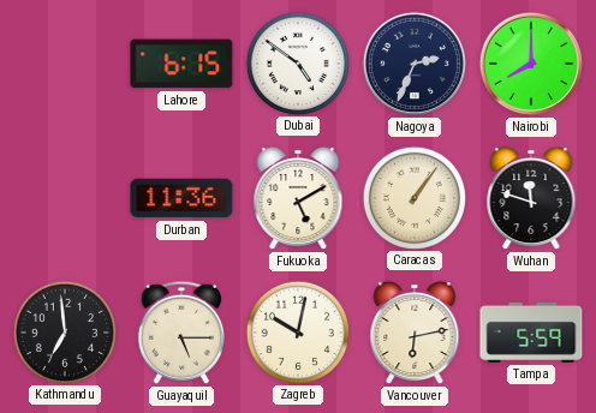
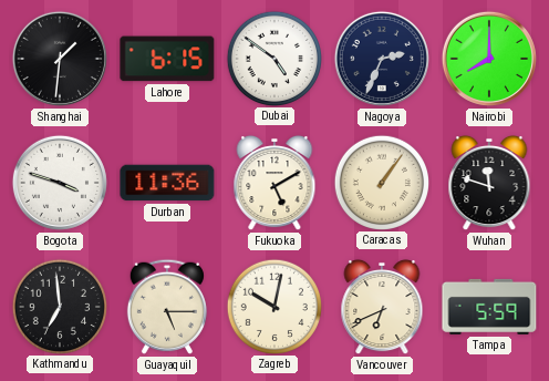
Shanghai: none -> 1:31
Bogota: none -> 3:48
Vancouver: 6:13 -> 6:41
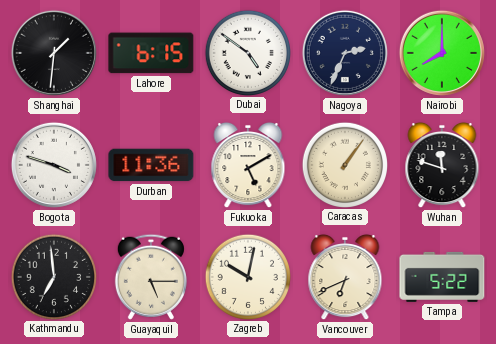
Tampa: 5:59 -> 5:22
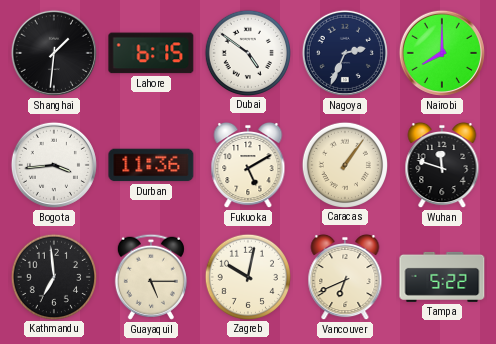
Bogota: 3:48 -> 3:44
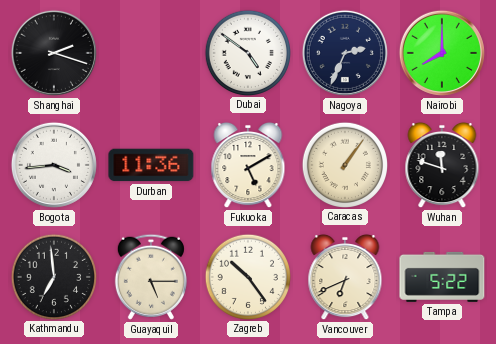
Shanghai: 1:31 -> 2:18
Lahore: 6:15 -> none
Zagreb: 10:02 -> 10:24
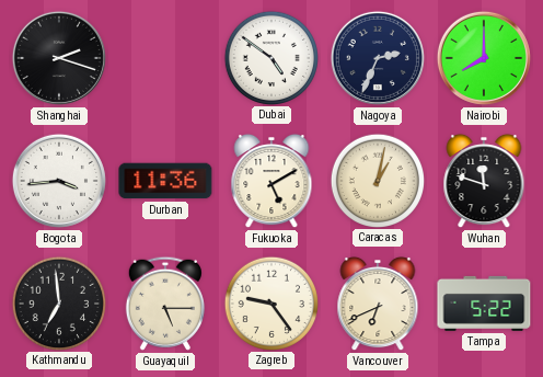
Caracas: 1:06 -> 1:02
Zagreb: 10:24 -> 9:24
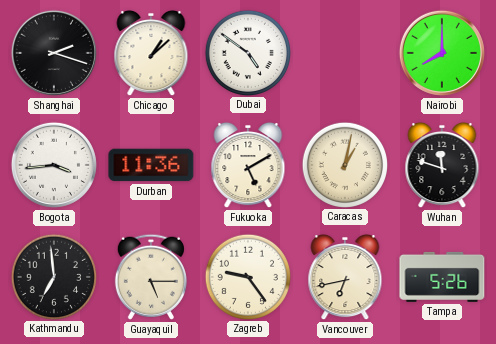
Chicago: none -> 1:08
Nagoya: 2:34 -> none
Vancouver: 6:41 -> 6:43
Tampa: 5:22 -> 5:26
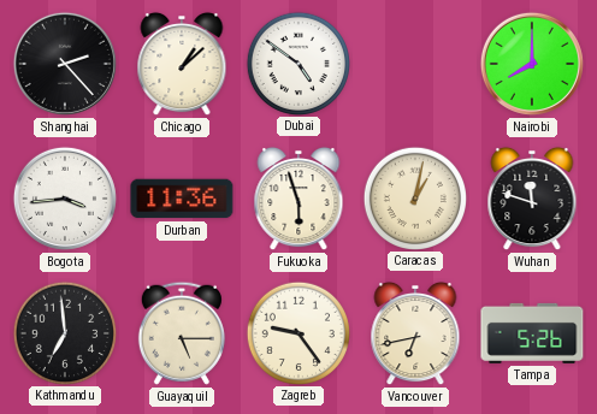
Shanghai: 2:18 -> 2:23
Fukuoka: 5:10 -> 5:57
